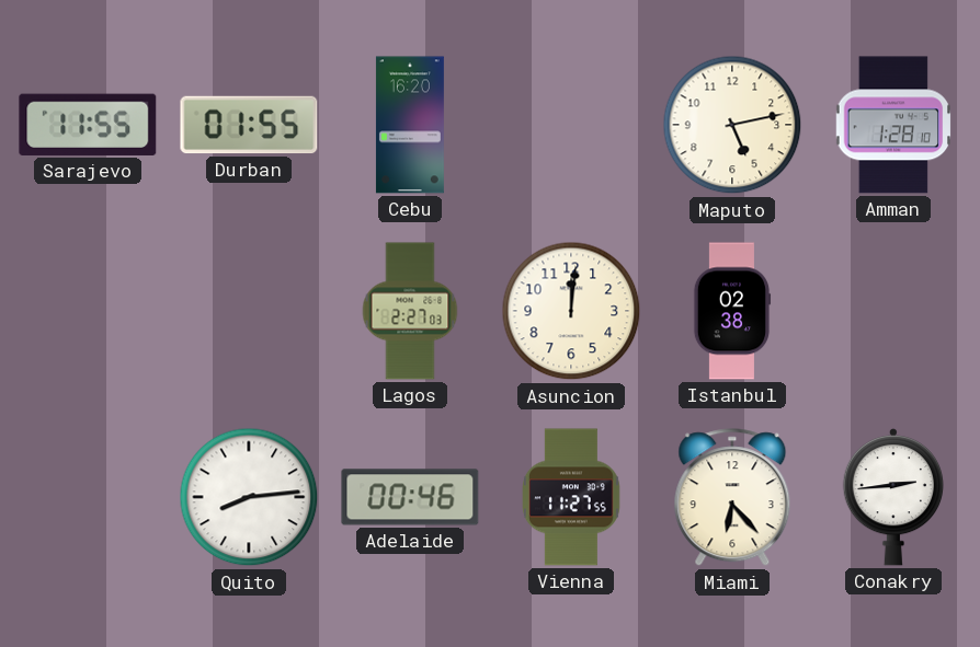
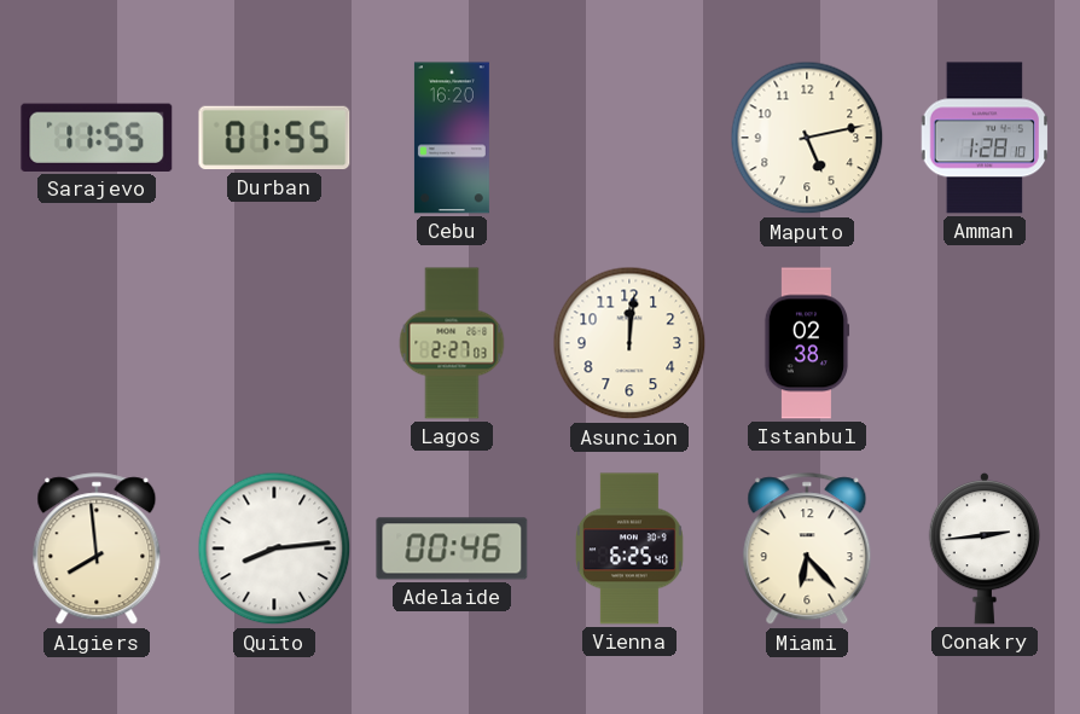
Algiers: none -> 7:59
Vienna: 11:27 -> 6:25
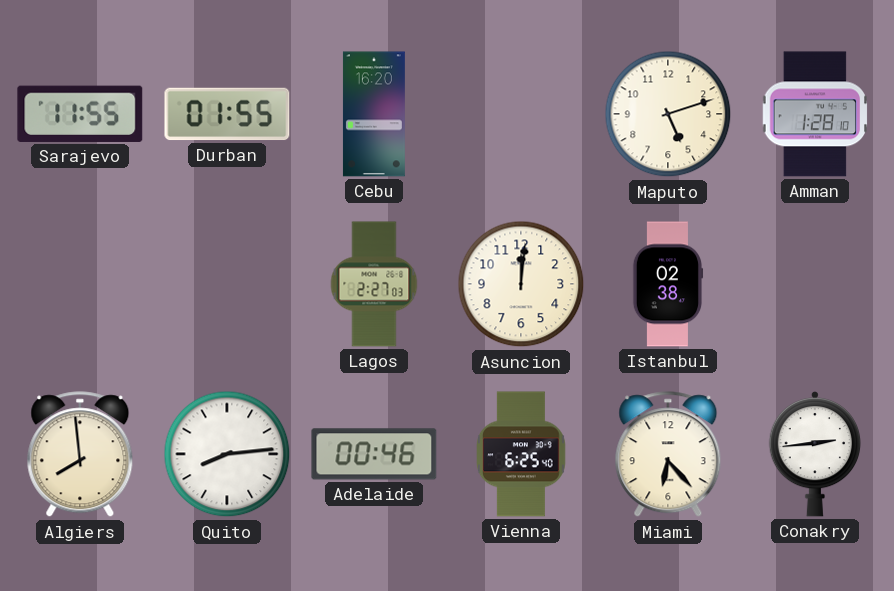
Maputo: 5:13 -> 5:12
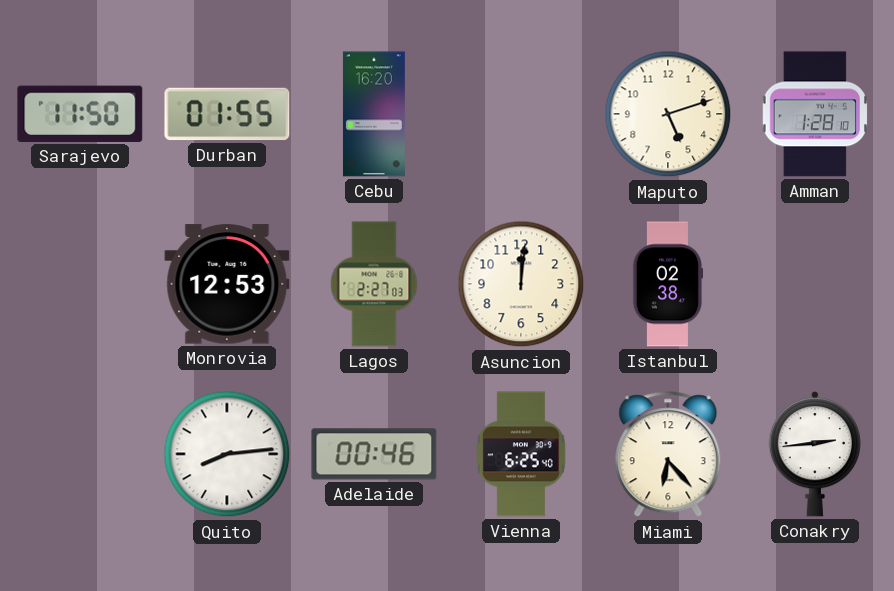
Sarajevo: 11:55 -> 11:50
Monrovia: none -> 12:53
Algiers: 7:59 -> none
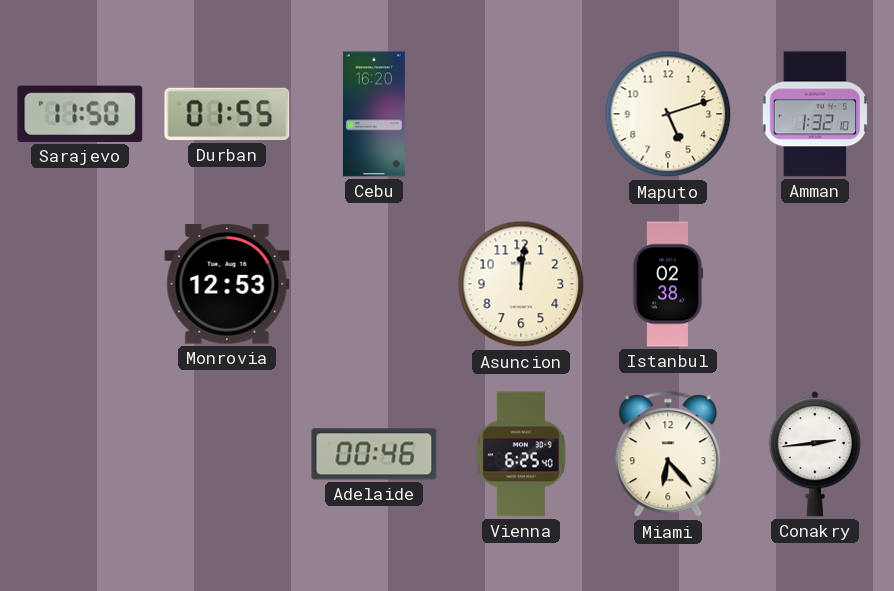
Amman: 1:28 -> 1:32
Lagos: 2:27 -> none
Quito: 8:14 -> none
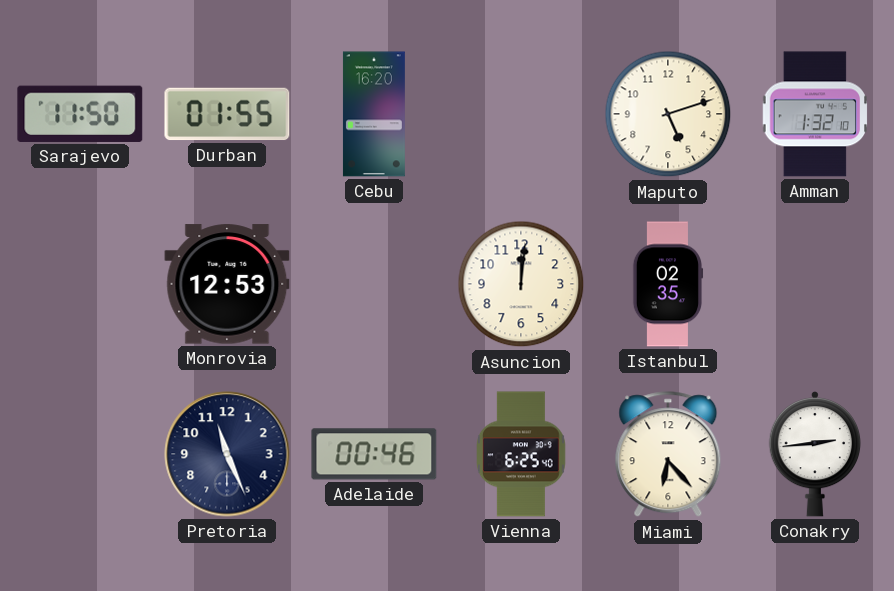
Istanbul: 02:38 -> 02:35
Pretoria: none -> 11:26
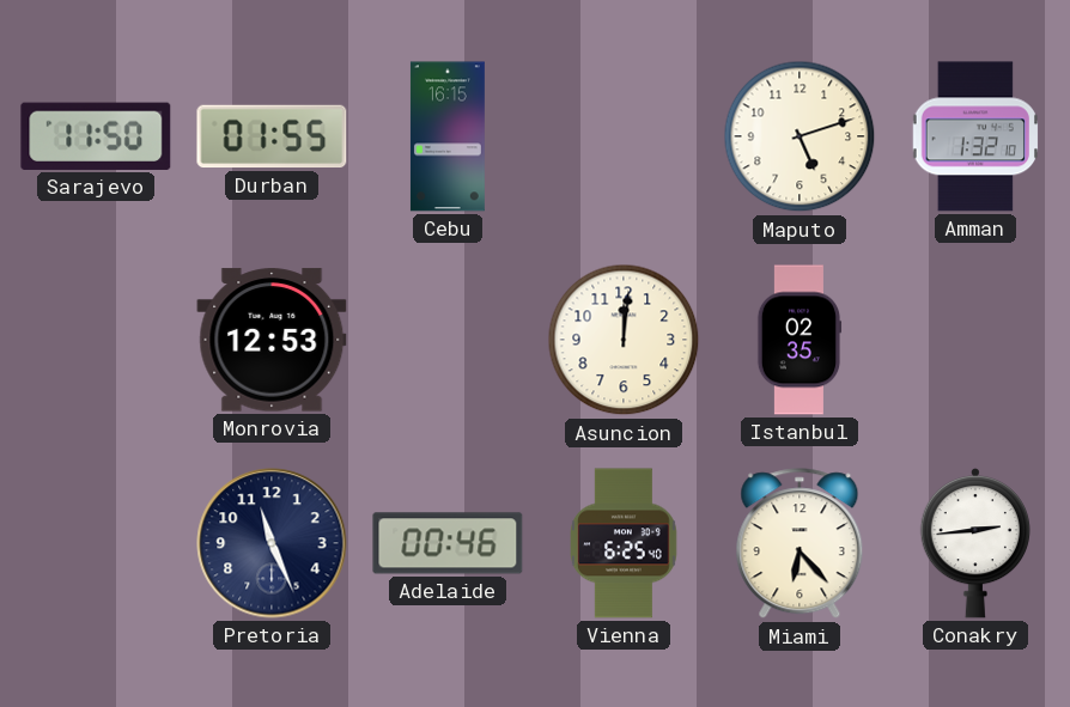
Cebu: 16:20 -> 16:15
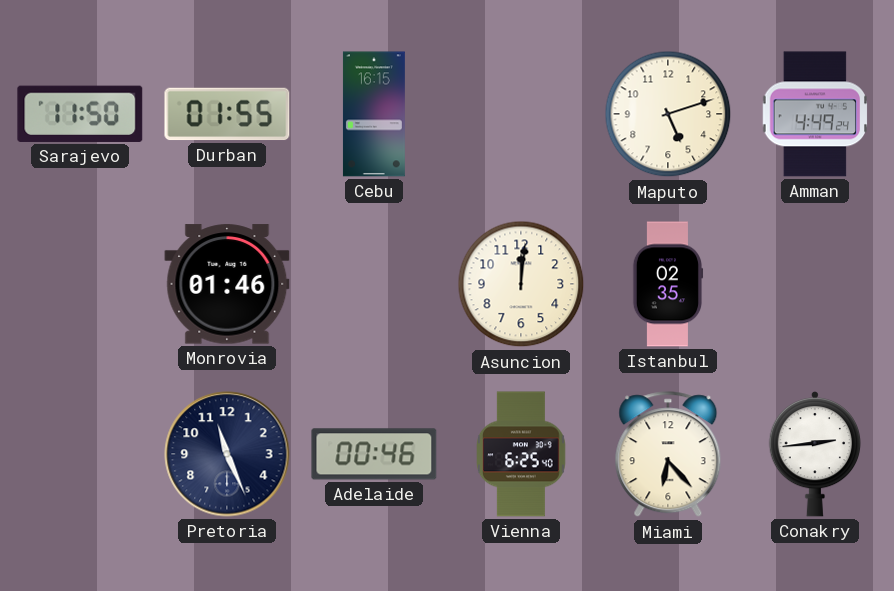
Amman: 1:32 -> 4:49
Monrovia: 12:53 -> 01:46
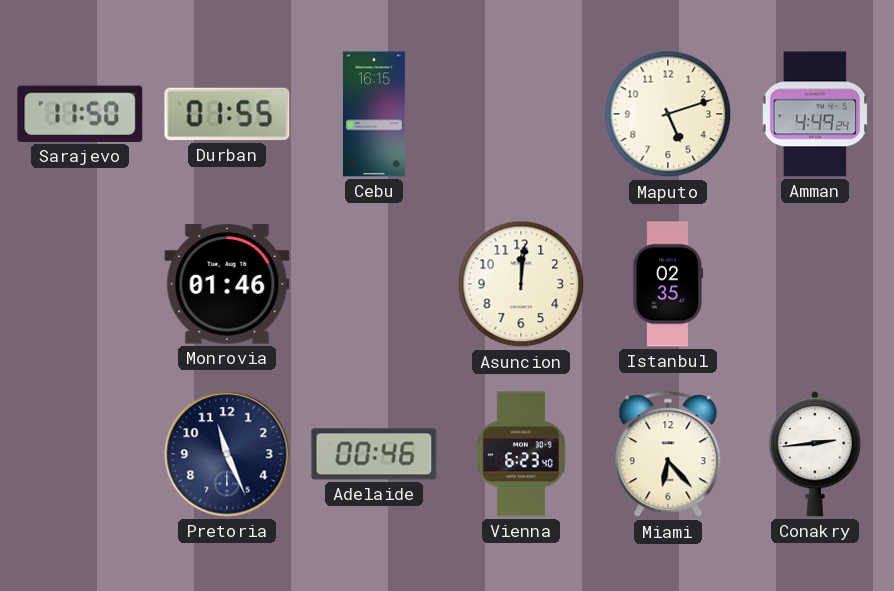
Vienna: 6:25 -> 6:23
